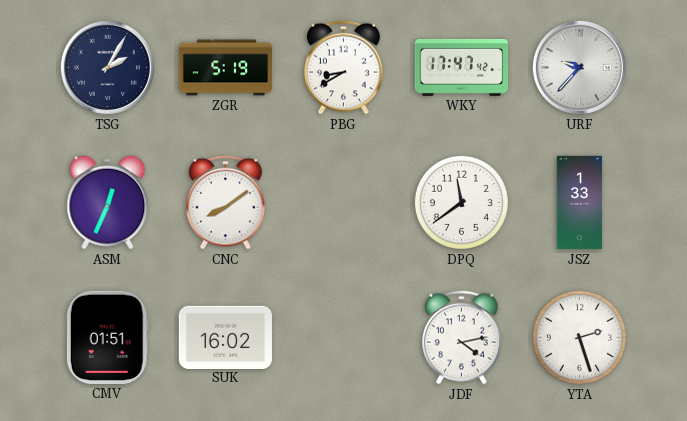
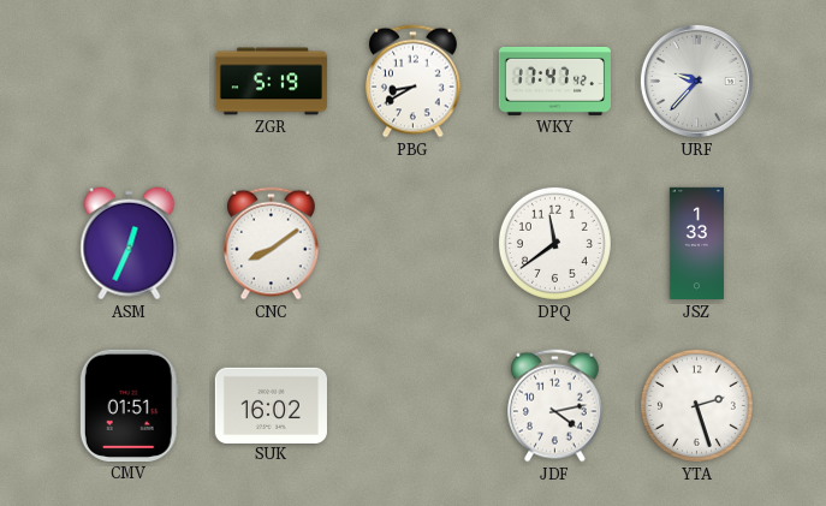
TSG: 2:05 -> none
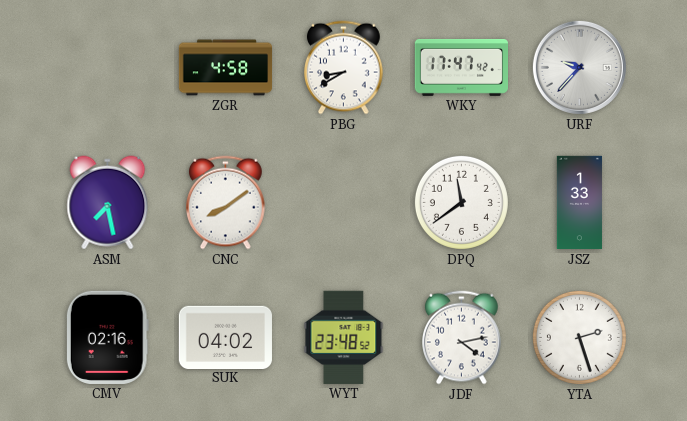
ZGR: 5:19 -> 4:58
ASM: 12:34 -> 7:28
CMV: 01:51 -> 02:16
SUK: 16:02 -> 04:02
WYT: none -> 23:48
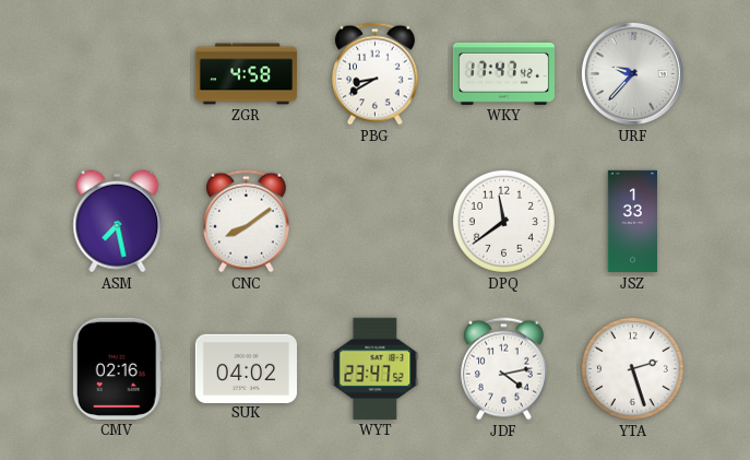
WYT: 23:48 -> 23:47
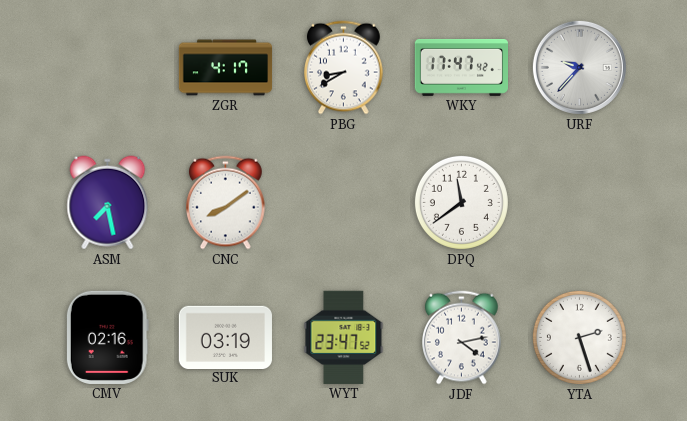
ZGR: 4:58 -> 4:17
JSZ: 1:33 -> none
SUK: 04:02 -> 03:19
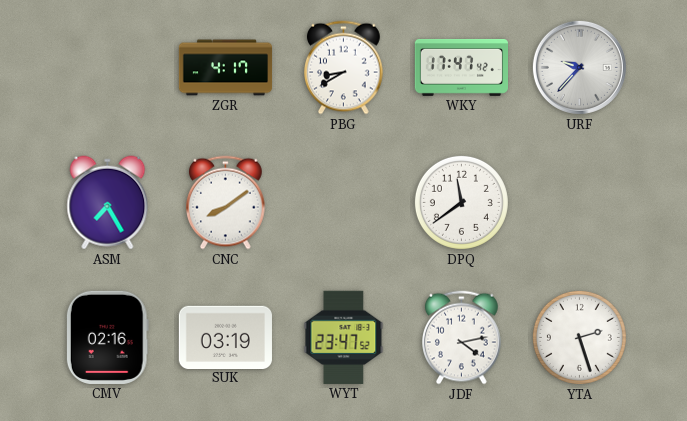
ASM: 7:28 -> 7:25
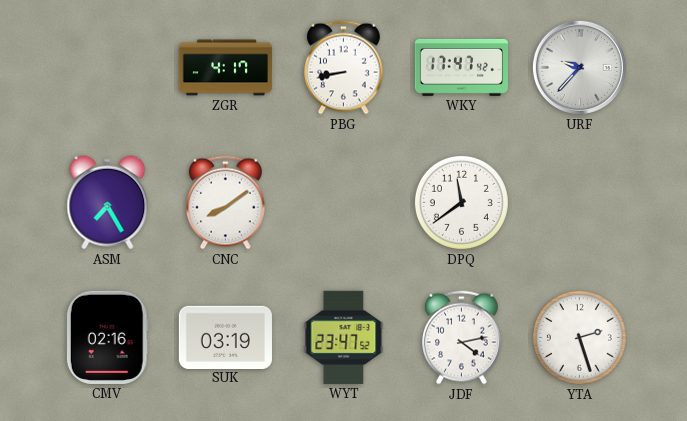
PBG: 8:40 -> 8:43
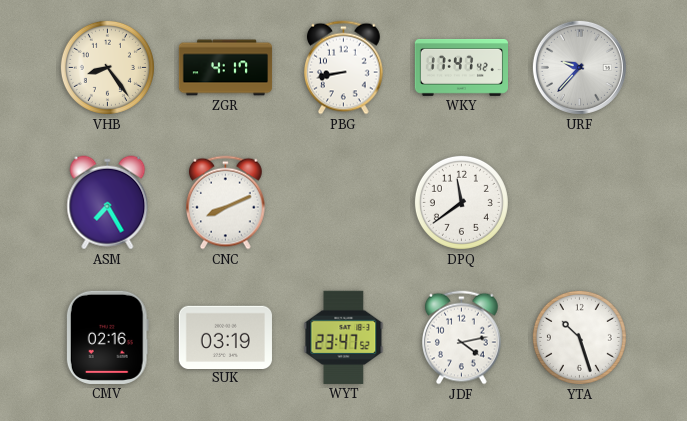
VHB: none -> 8:24
CNC: 8:09 -> 8:11
YTA: 2:27 -> 10:27
